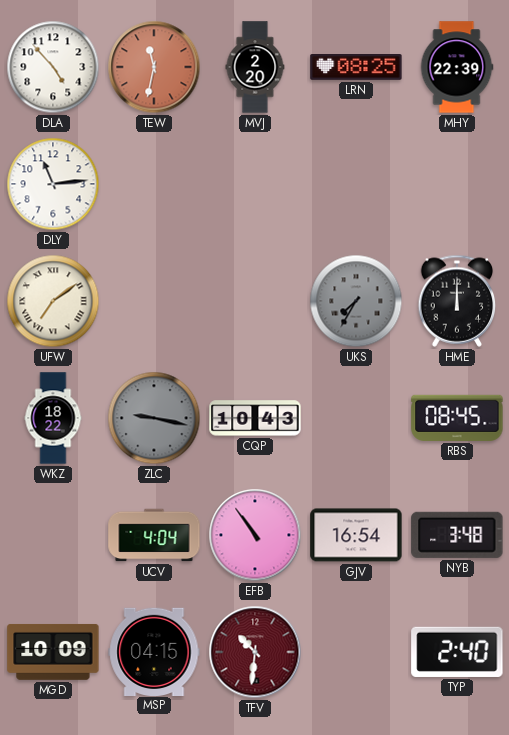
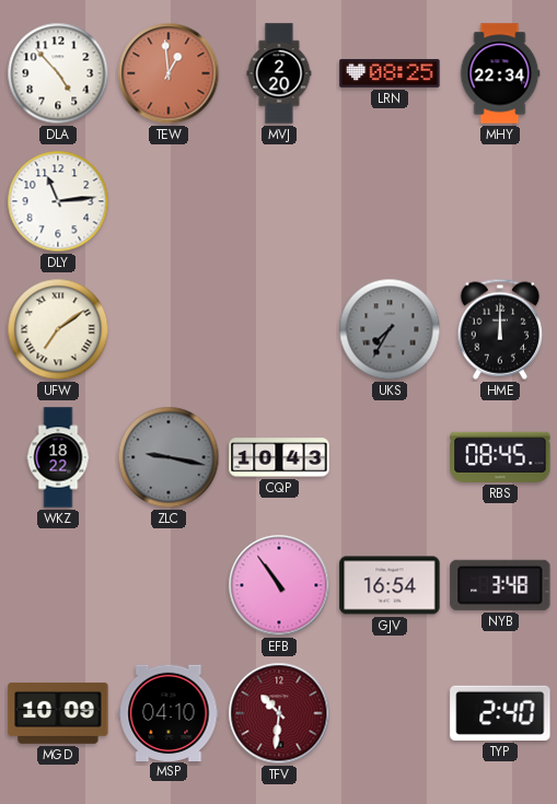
TEW: 11:32 -> 12:59
MHY: 22:39 -> 22:34
UCV: 4:04 -> none
MSP: 04:15 -> 04:10
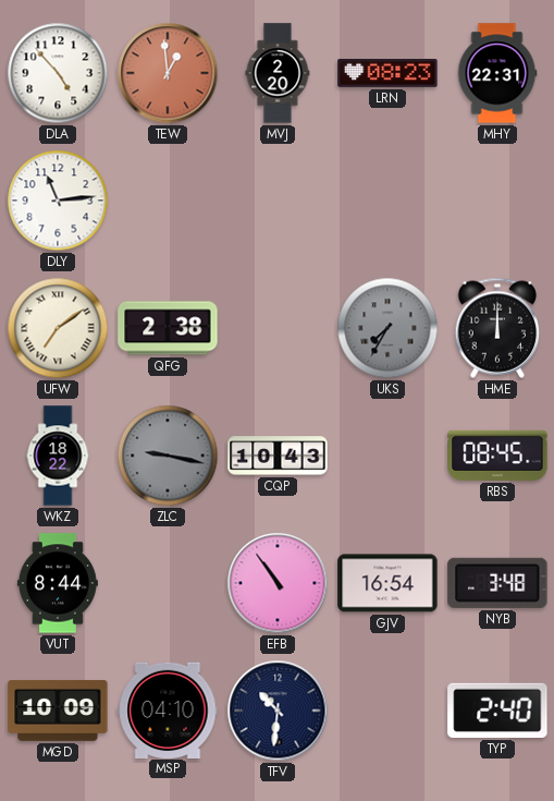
LRN: 08:25 -> 08:23
MHY: 22:34 -> 22:31
QFG: none -> 2:38
VUT: none -> 8:44
TFV dial: burgundy -> navy
